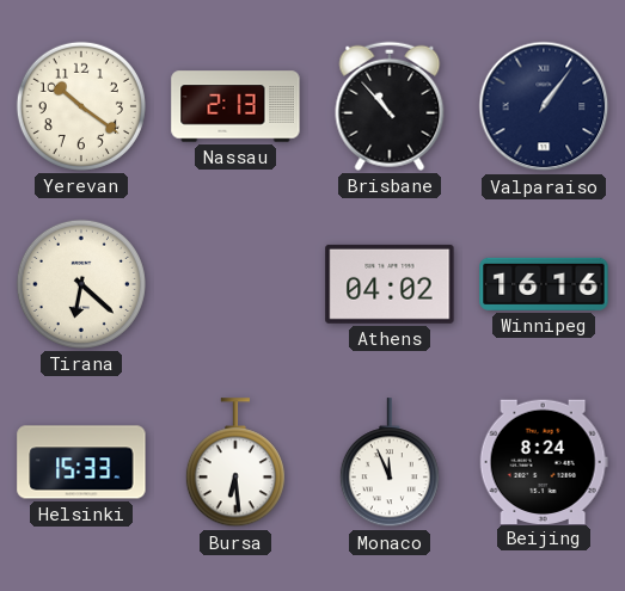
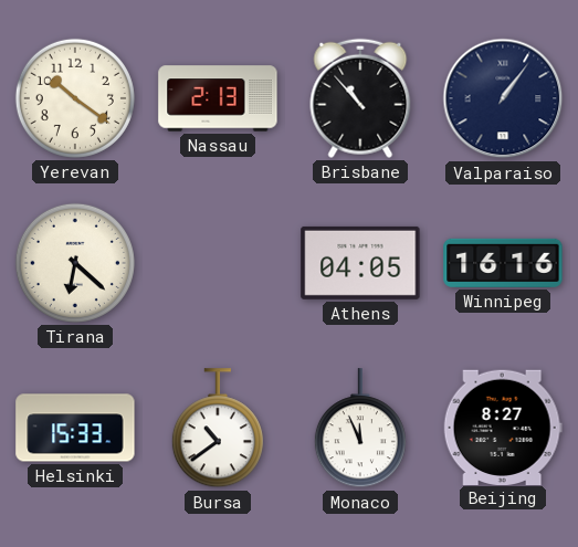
Athens: 04:02 -> 04:05
Bursa: 6:29 -> 10:39
Beijing: 8:24 -> 8:27
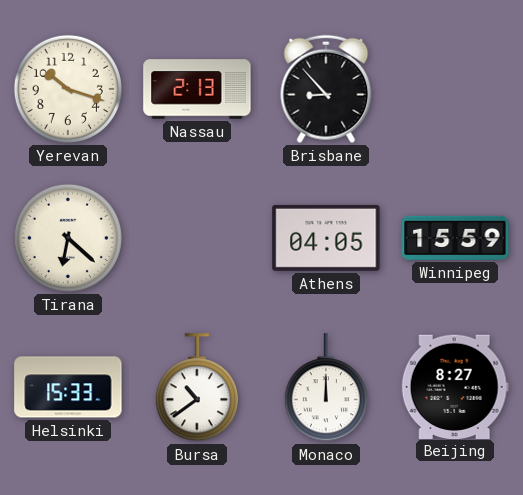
Yerevan: 10:21 -> 10:18
Brisbane: 10:53 -> 8:53
Valparaiso: 1:06 -> none
Winnipeg: 16:16 -> 15:59
Monaco: 11:56 -> 12:00
